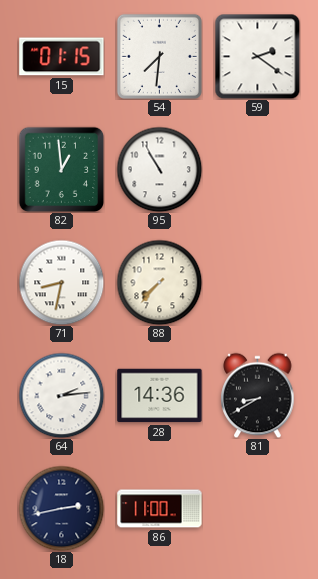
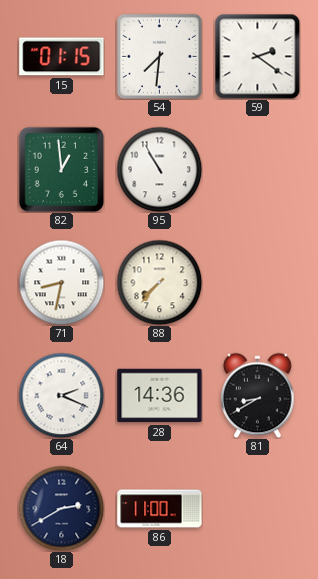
64: 2:14 -> 2:19
18: 2:43 -> 2:40
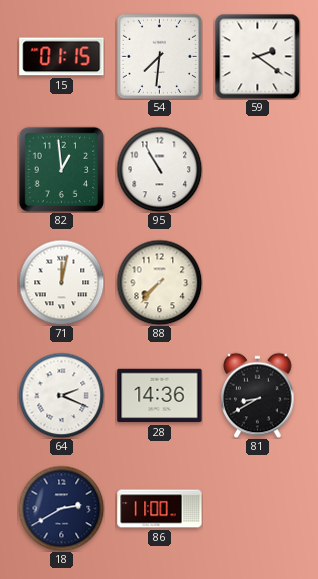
71: 8:32 -> 12:02
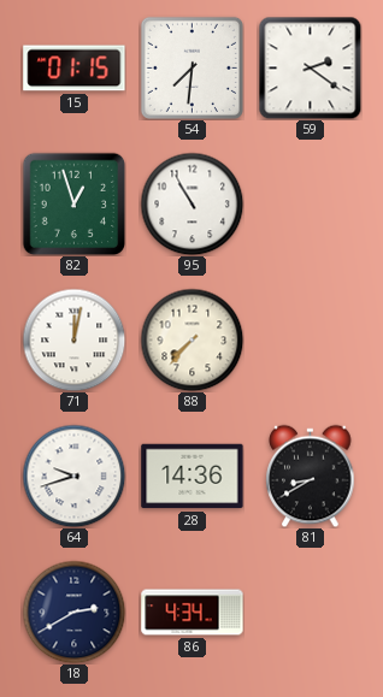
82: 12:59 -> 12:57
64: 2:19 -> 9:42
86: 11:00 -> 4:34
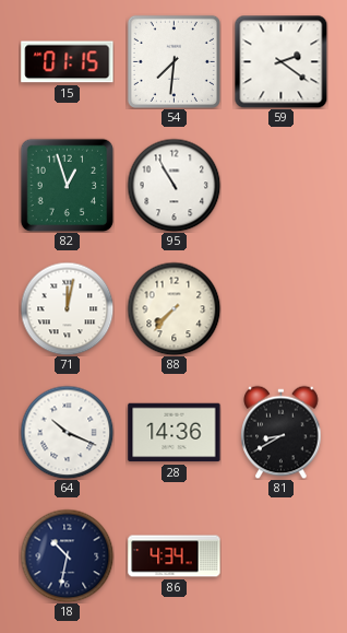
64: 9:42 -> 10:19
18: 2:40 -> 10:32
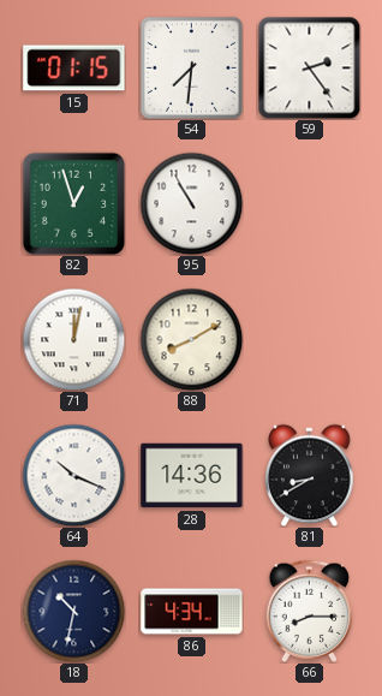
59: 2:21 -> 2:24
88: 7:37 -> 8:10
66: none -> 8:15
